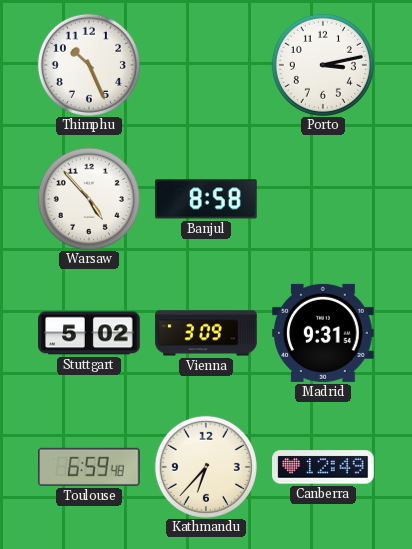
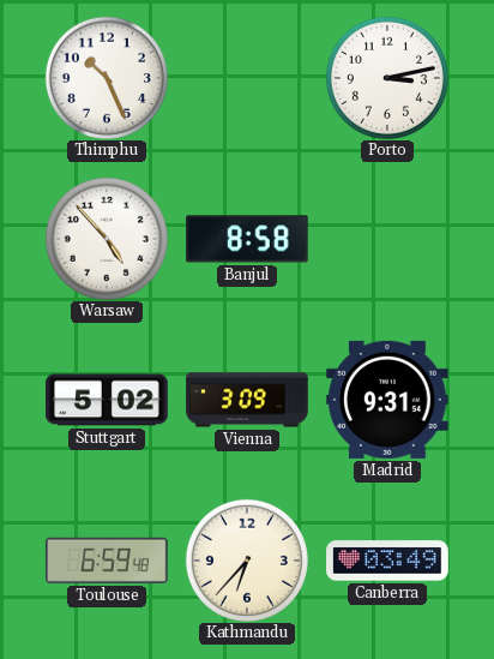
Canberra: 12:49 -> 03:49
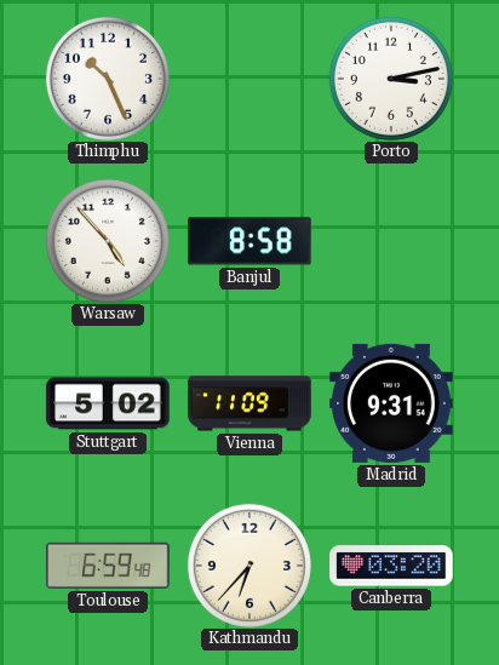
Vienna: 3:09 -> 11:09
Canberra: 03:49 -> 03:20
